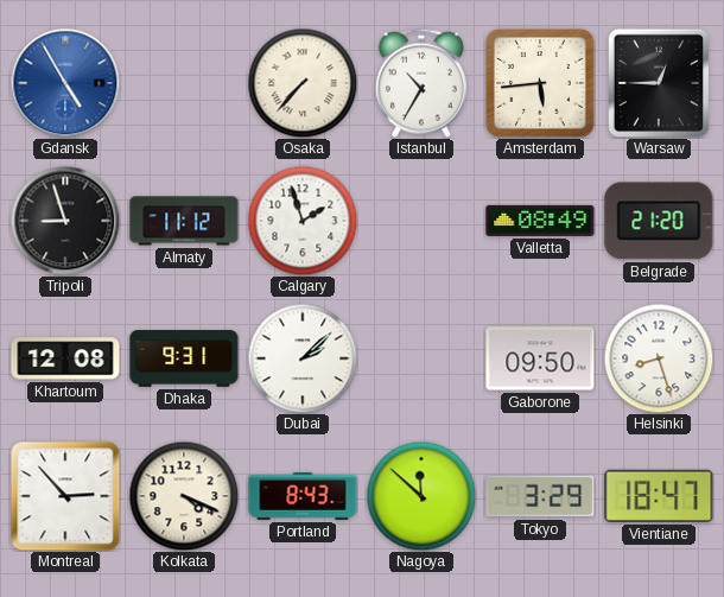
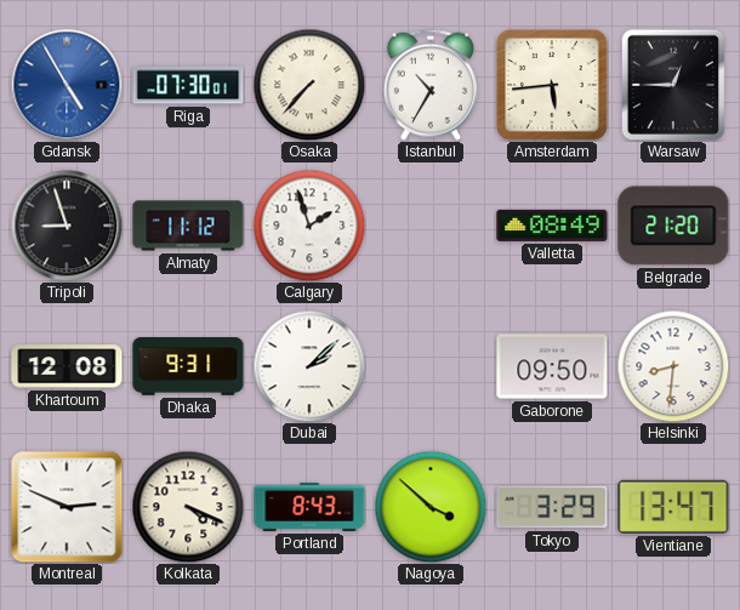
Riga: none -> 07:30
Helsinki: 8:27 -> 8:31
Montreal: 2:53 -> 2:49
Nagoya: 11:52 -> 3:52
Vientiane: 18:47 -> 13:47
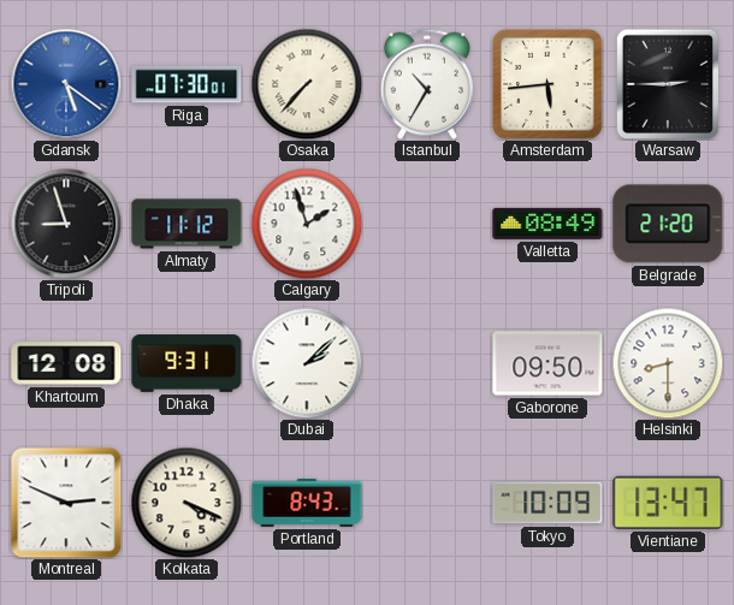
Gdansk: 4:55 -> 5:21
Warsaw: 12:45 -> 2:45
Helsinki: 8:31 -> 8:30
Nagoya: 3:52 -> none
Tokyo: 3:29 -> 10:09
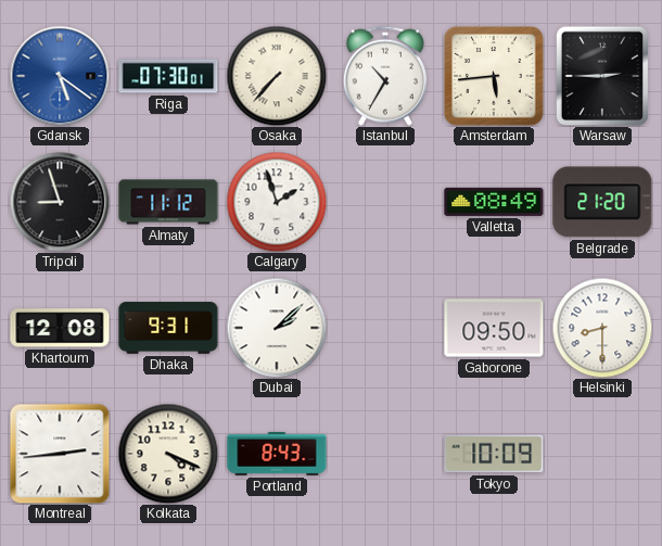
Montreal: 2:49 -> 2:44
Vientiane: 13:47 -> none
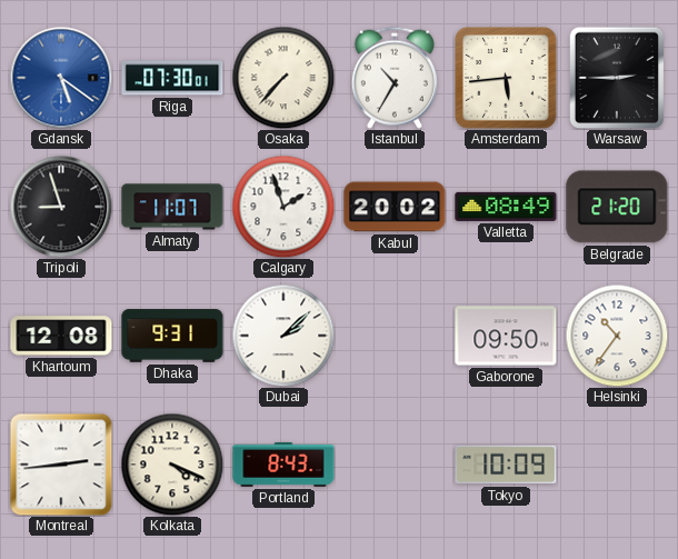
Almaty: 11:12 -> 11:07
Kabul: none -> 20:02
Helsinki: 8:30 -> 10:36
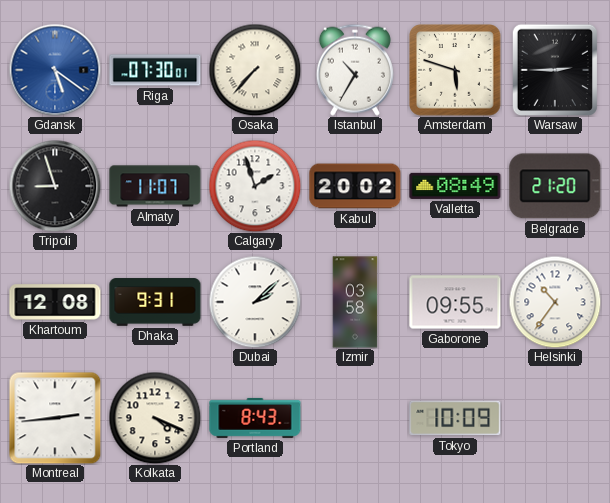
Amsterdam: 5:44 -> 5:48
Izmir: none -> 03:58
Gaborone: 09:50 -> 09:55
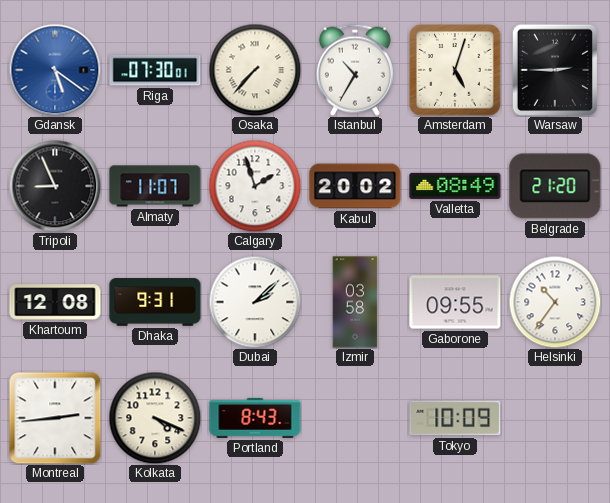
Amsterdam: 5:48 -> 5:03
Tripoli: 8:57 -> 8:56
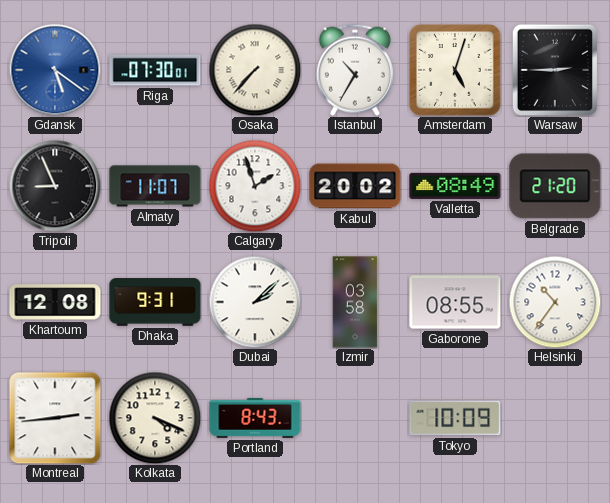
Gaborone: 09:55 -> 08:55
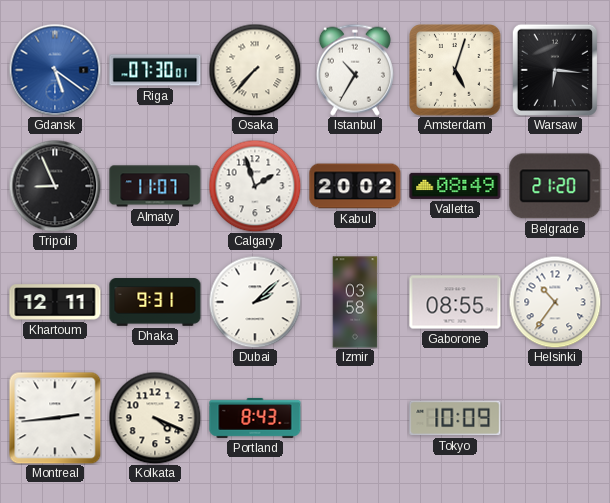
Warsaw: 2:45 -> 6:16
Khartoum: 12:08 -> 12:11
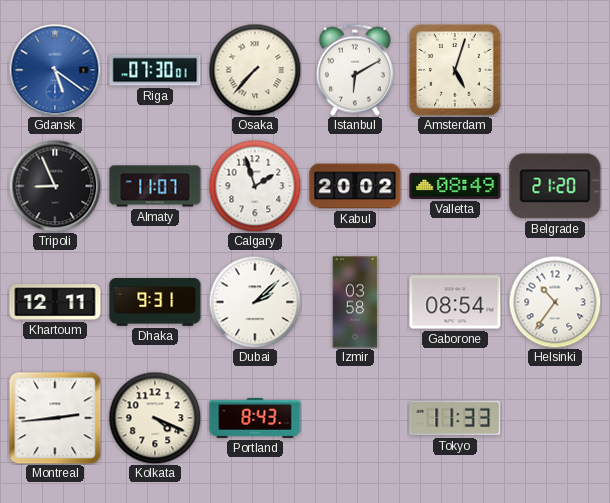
Istanbul: 10:35 -> 6:10
Warsaw: 6:16 -> none
Gaborone: 08:55 -> 08:54
Tokyo: 10:09 -> 11:33
